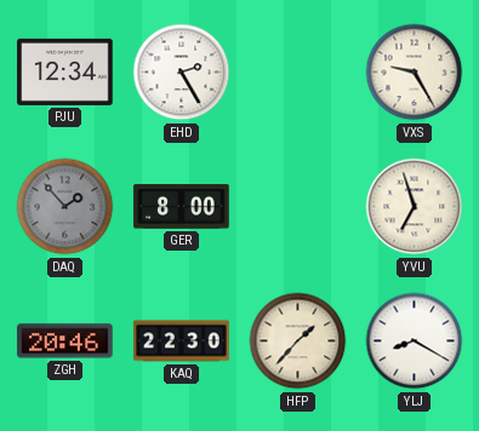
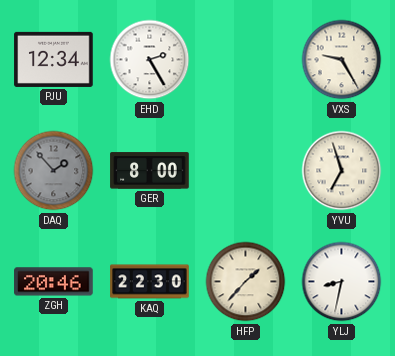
YLJ: 8:20 -> 8:32
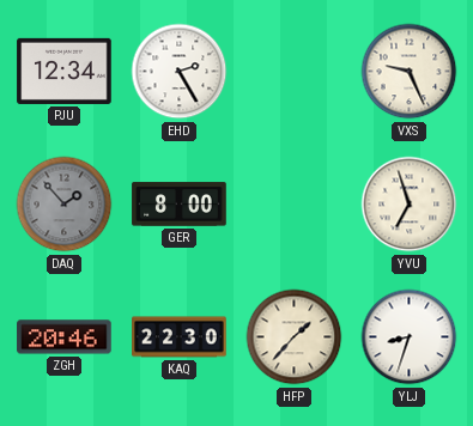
VXS: 9:25 -> 9:26
YLJ: 8:32 -> 8:33
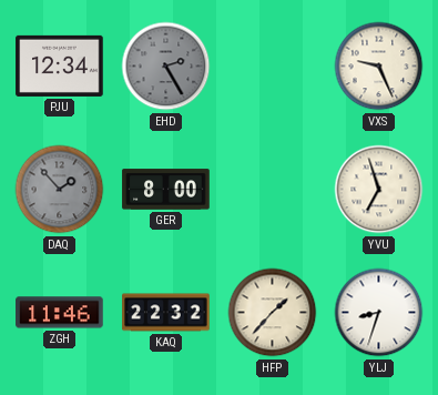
EHD dial: white -> grey
ZGH: 20:46 -> 11:46
KAQ: 22:30 -> 22:32
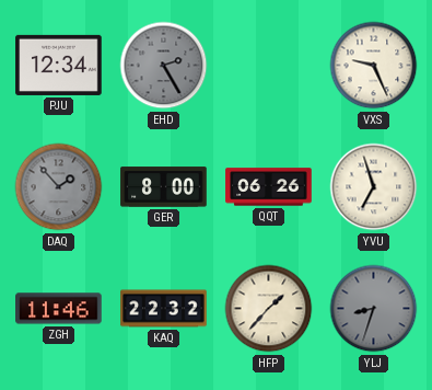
QQT: none -> 06:26
YLJ dial: white -> grey
